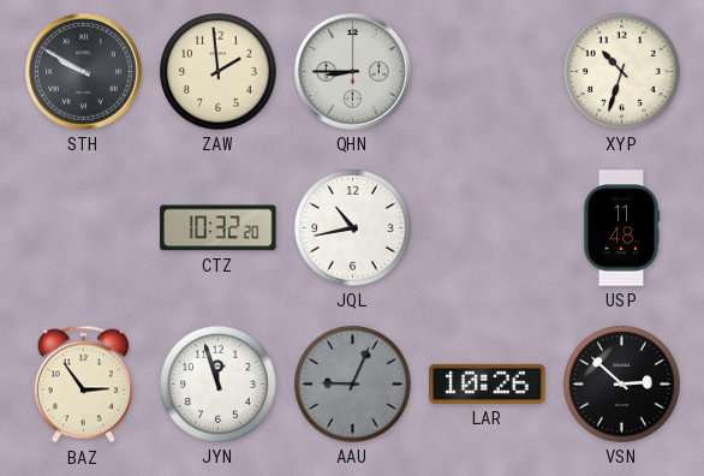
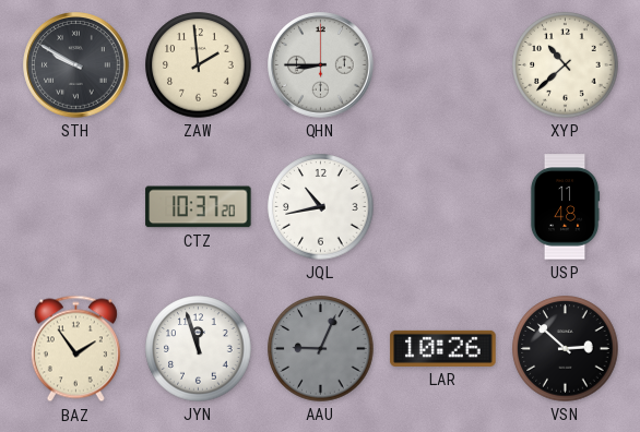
XYP: 10:33 -> 10:38
CTZ: 10:32 -> 10:37
BAZ: 2:54 -> 1:54
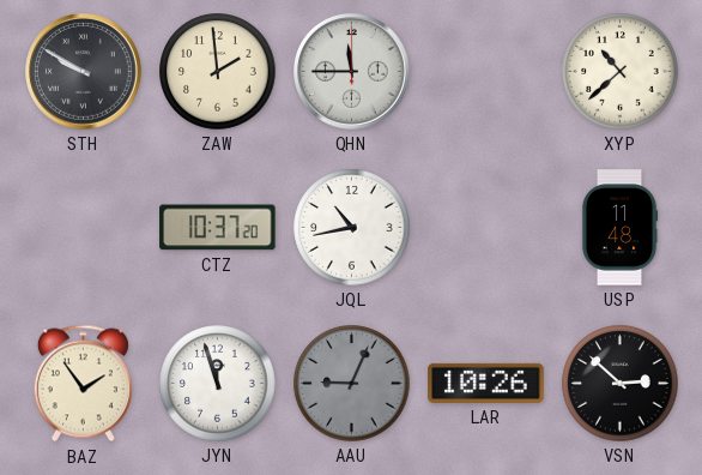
QHN: 8:45 -> 11:45
